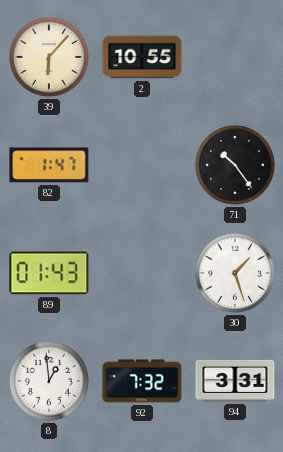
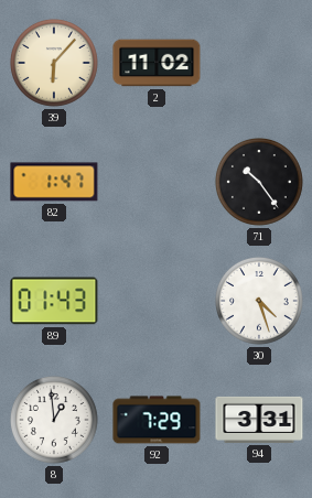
2: 10:55 -> 11:02
30: 1:27 -> 4:27
92: 7:32 -> 7:29
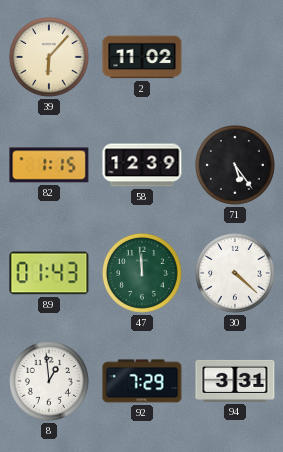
82: 1:47 -> 1:15
58: none -> 12:39
71: 10:24 -> 5:24
47: none -> 11:59
30: 4:27 -> 4:22
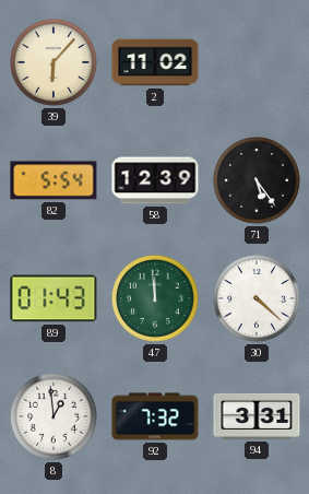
82: 1:15 -> 5:54
92: 7:29 -> 7:32
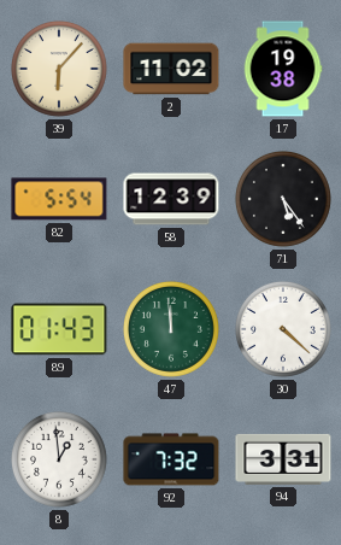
17: none -> 19:38
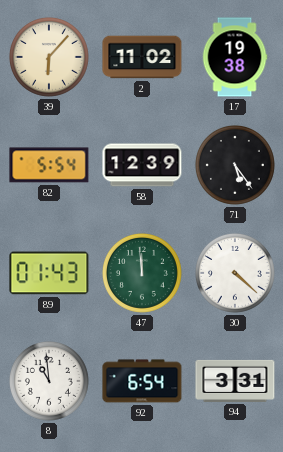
8: 12:59 -> 10:59
92: 7:32 -> 6:54
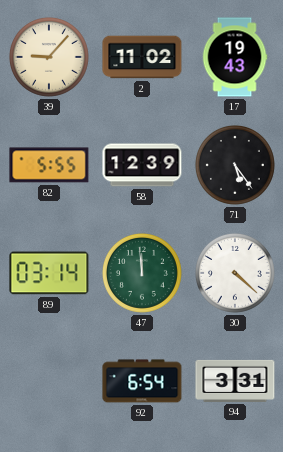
39: 6:07 -> 9:07
17: 19:38 -> 19:43
82: 5:54 -> 5:55
89: 01:43 -> 03:14
8: 10:59 -> none
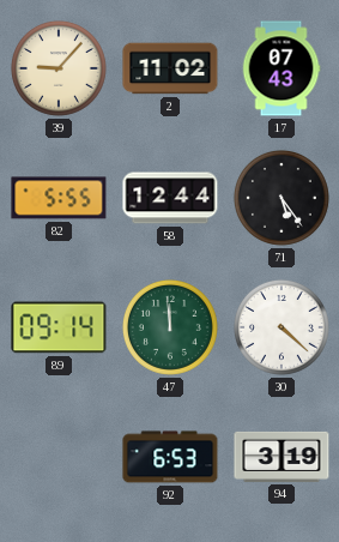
17: 19:43 -> 07:43
58: 12:39 -> 12:44
89: 03:14 -> 09:14
92: 6:54 -> 6:53
94: 3:31 -> 3:19
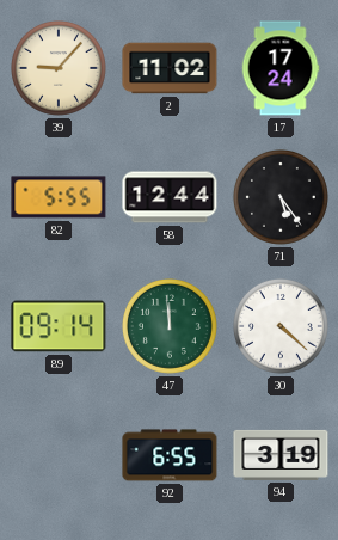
17: 07:43 -> 17:24
92: 6:53 -> 6:55
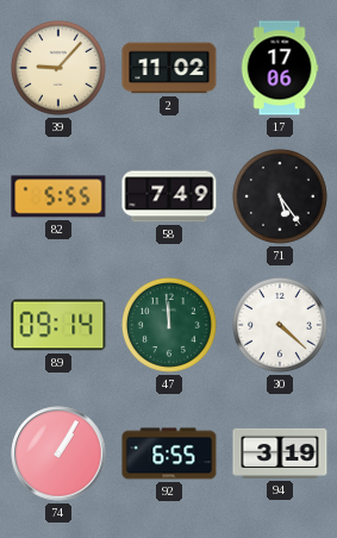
17: 17:24 -> 17:06
58: 12:44 -> 7:49
74: none -> 1:05
